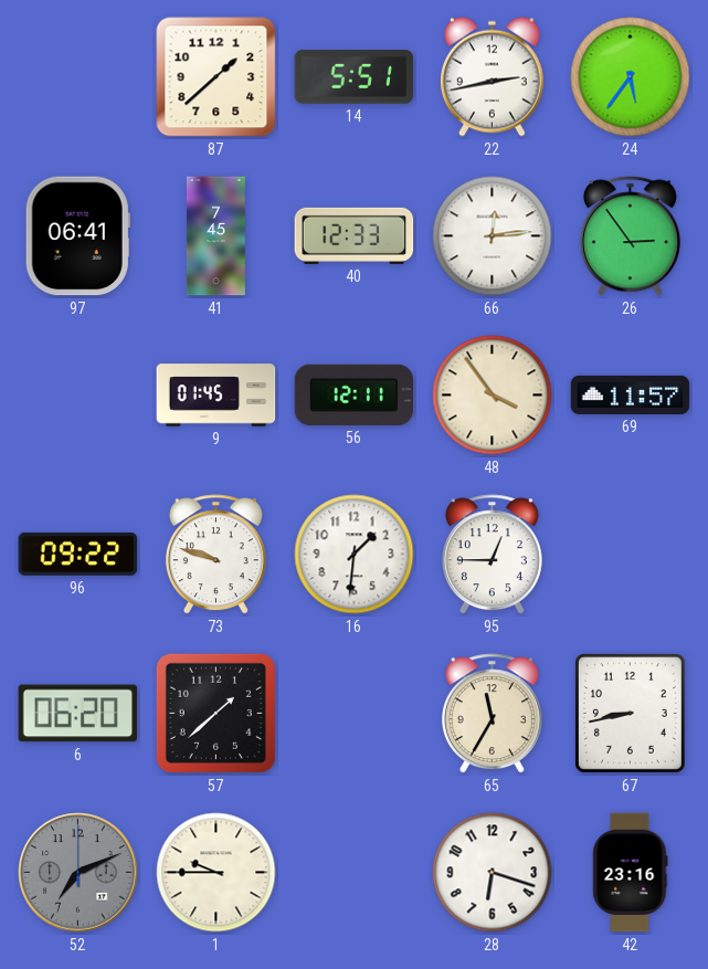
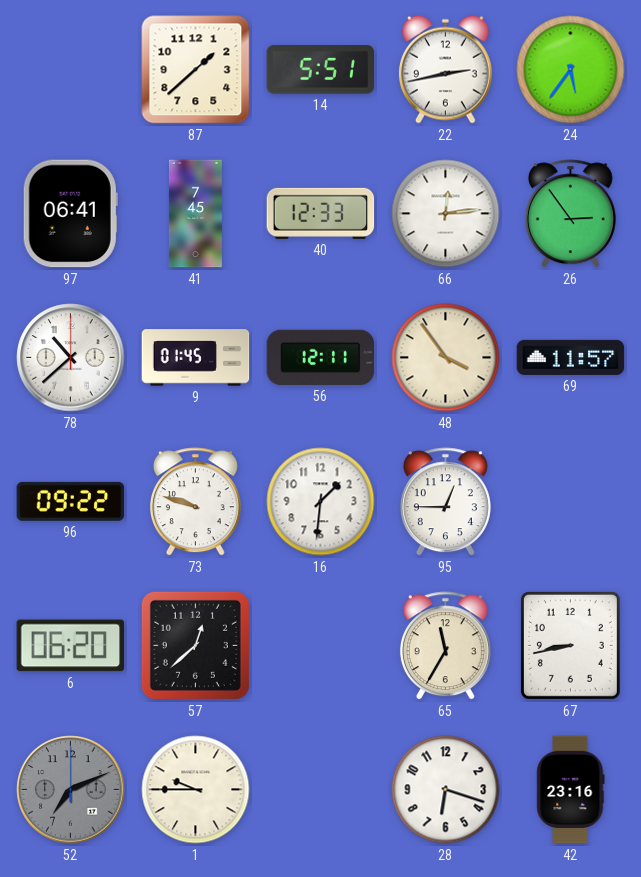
78: none -> 10:38
57: 1:38 -> 12:38
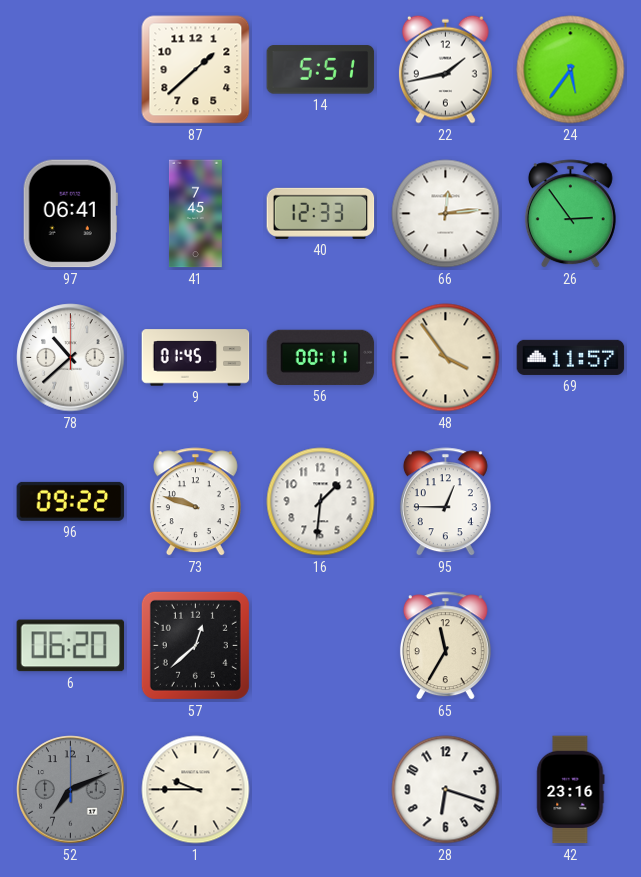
22: 2:43 -> 1:43
56: 12:11 -> 00:11
67: 8:43 -> none
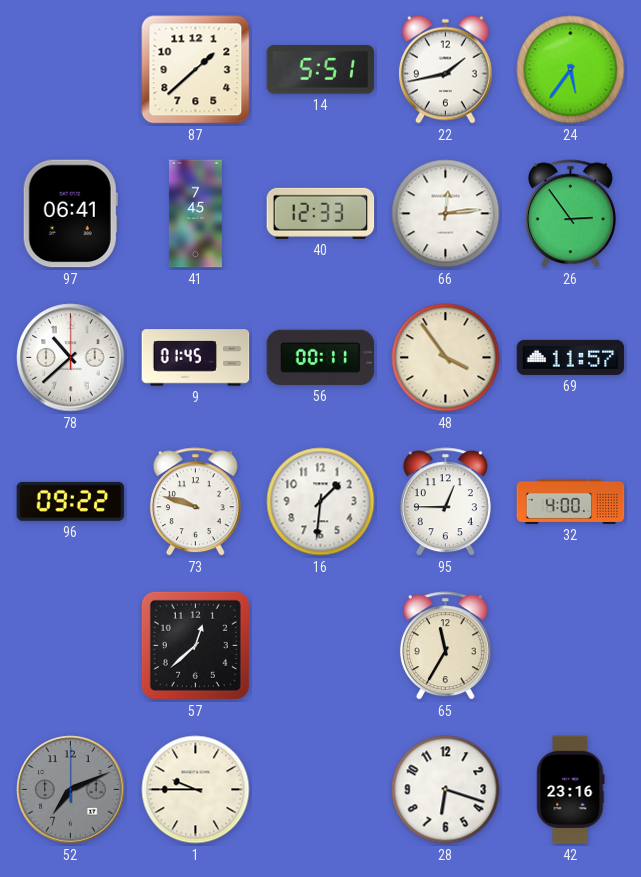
32: none -> 4:00
6: 06:20 -> none
